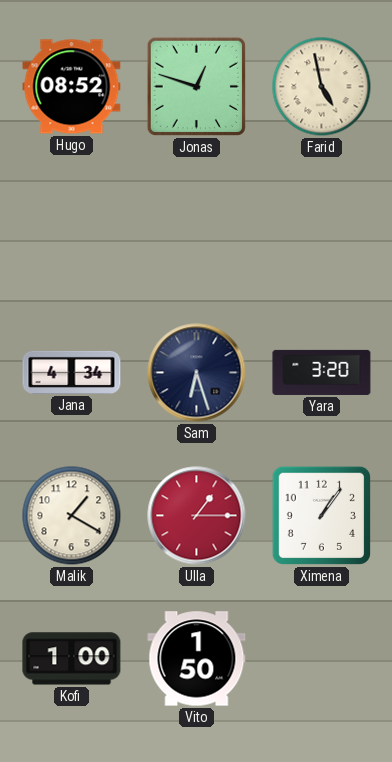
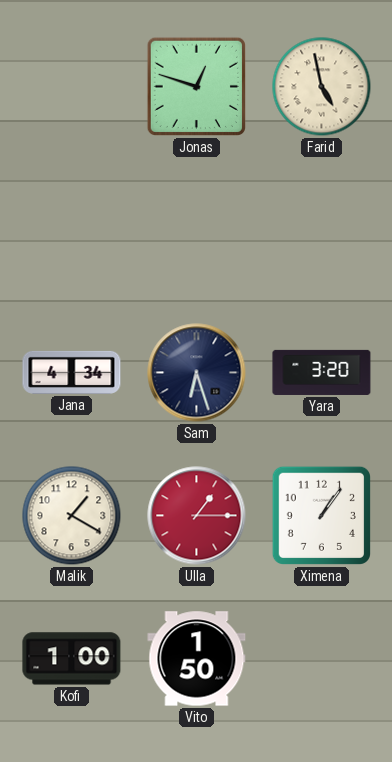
Hugo: 08:52 -> none
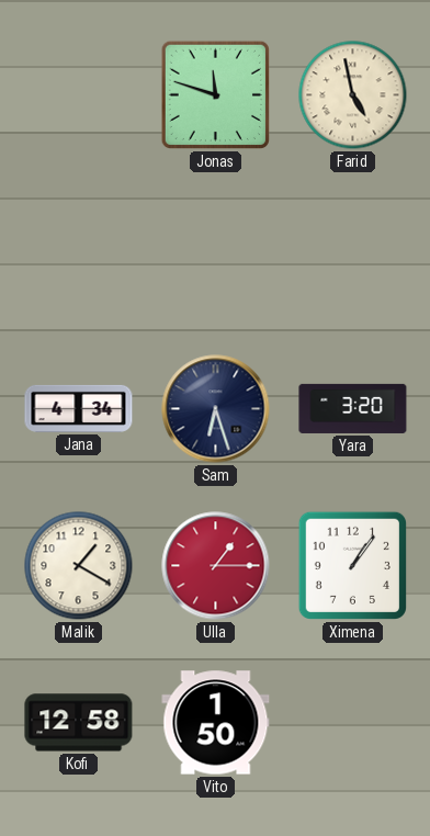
Jonas: 12:48 -> 11:48
Kofi: 1:00 -> 12:58
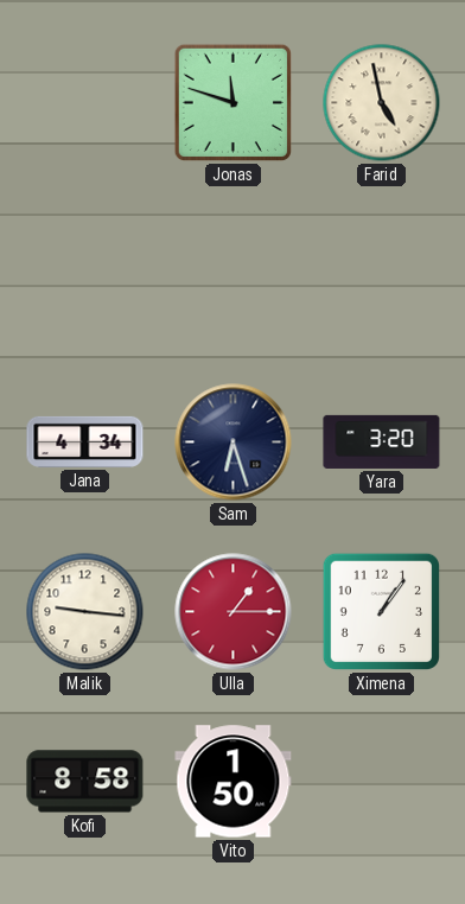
Malik: 1:20 -> 9:16
Kofi: 12:58 -> 8:58
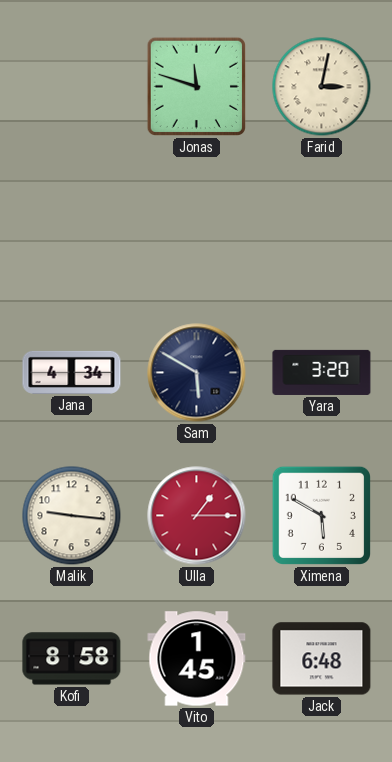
Farid: 4:58 -> 3:02
Sam: 6:27 -> 5:50
Ximena: 1:06 -> 5:50
Vito: 1:50 -> 1:45
Jack: none -> 6:48
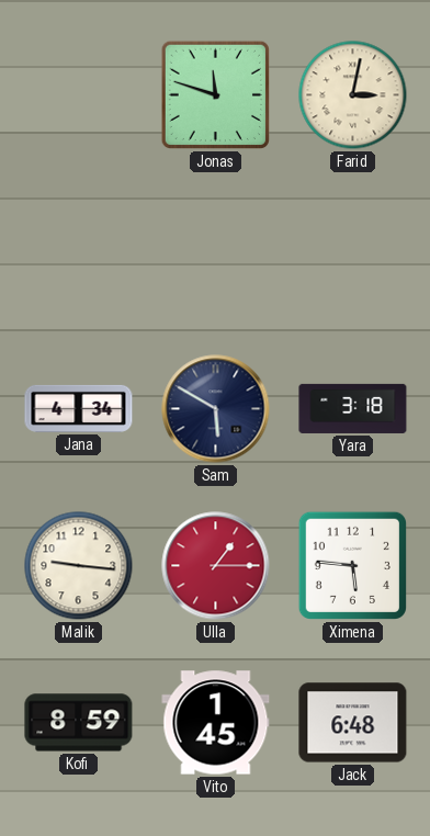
Yara: 3:20 -> 3:18
Ximena: 5:50 -> 5:46
Kofi: 8:58 -> 8:59
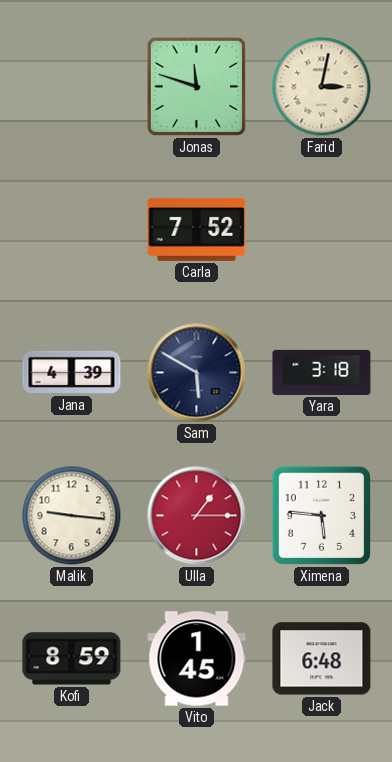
Carla: none -> 7:52
Jana: 4:34 -> 4:39
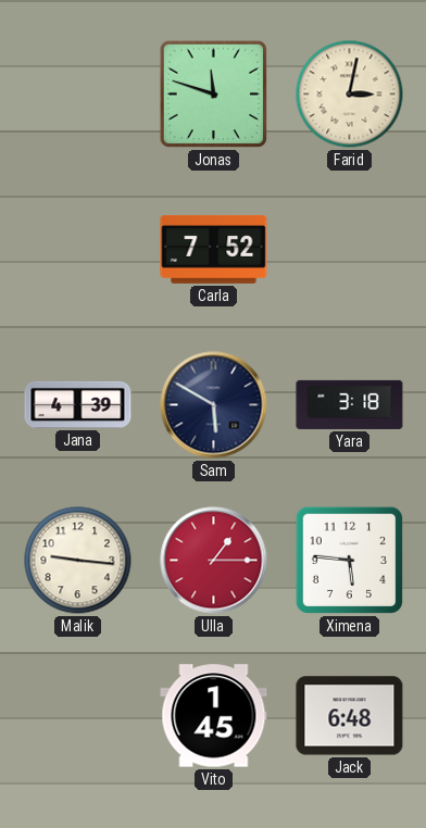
Kofi: 8:59 -> none
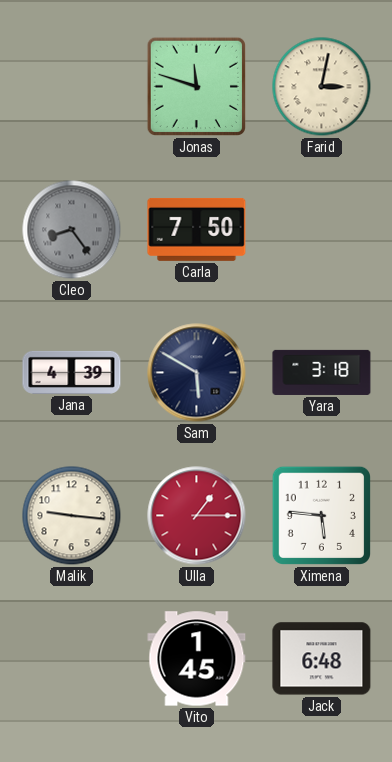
Cleo: none -> 8:24
Carla: 7:52 -> 7:50
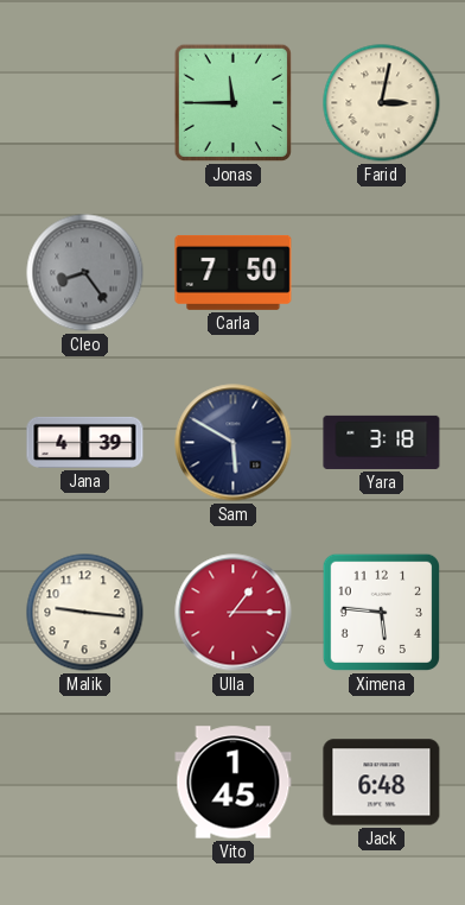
Jonas: 11:48 -> 11:45
